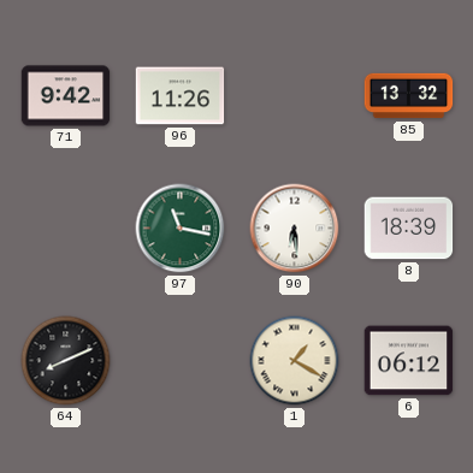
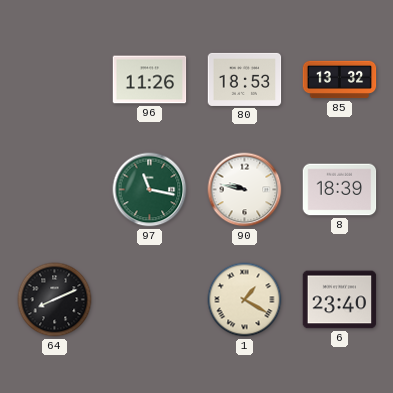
71: 9:42 -> none
80: none -> 18:53
90: 6:29 -> 9:47
6: 06:12 -> 23:40
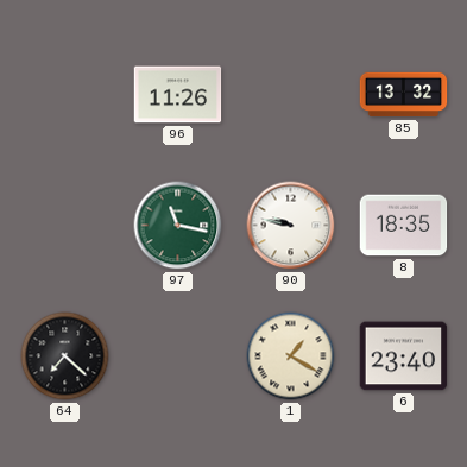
80: 18:53 -> none
8: 18:39 -> 18:35
64: 8:11 -> 7:22
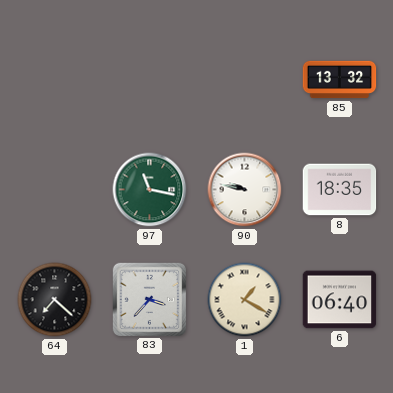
96: 11:26 -> none
83: none -> 3:37
6: 23:40 -> 06:40
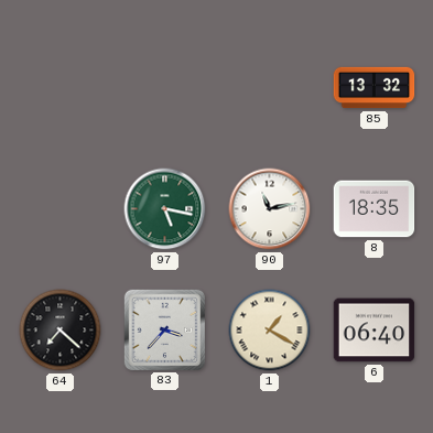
97: 11:17 -> 5:17
90: 9:47 -> 11:13
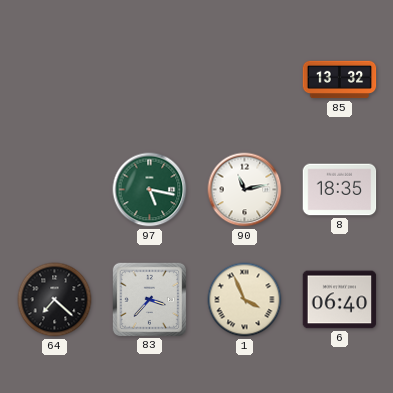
1: 1:20 -> 3:56
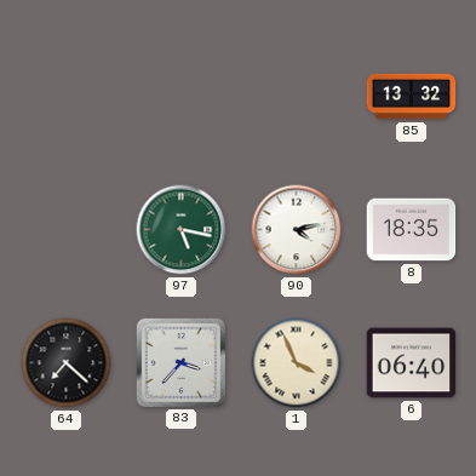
90: 11:13 -> 4:13
